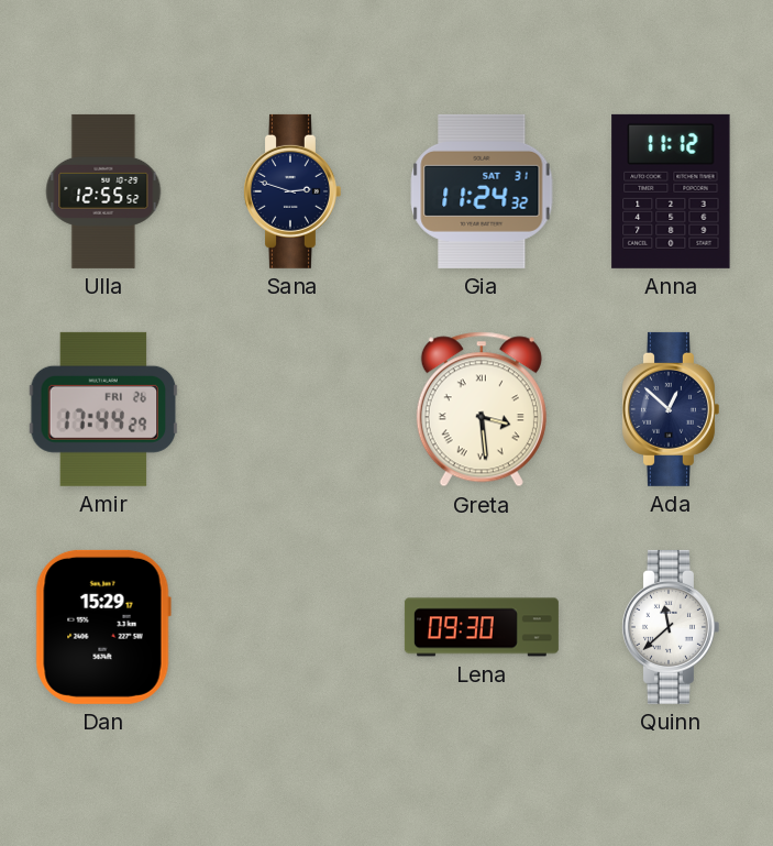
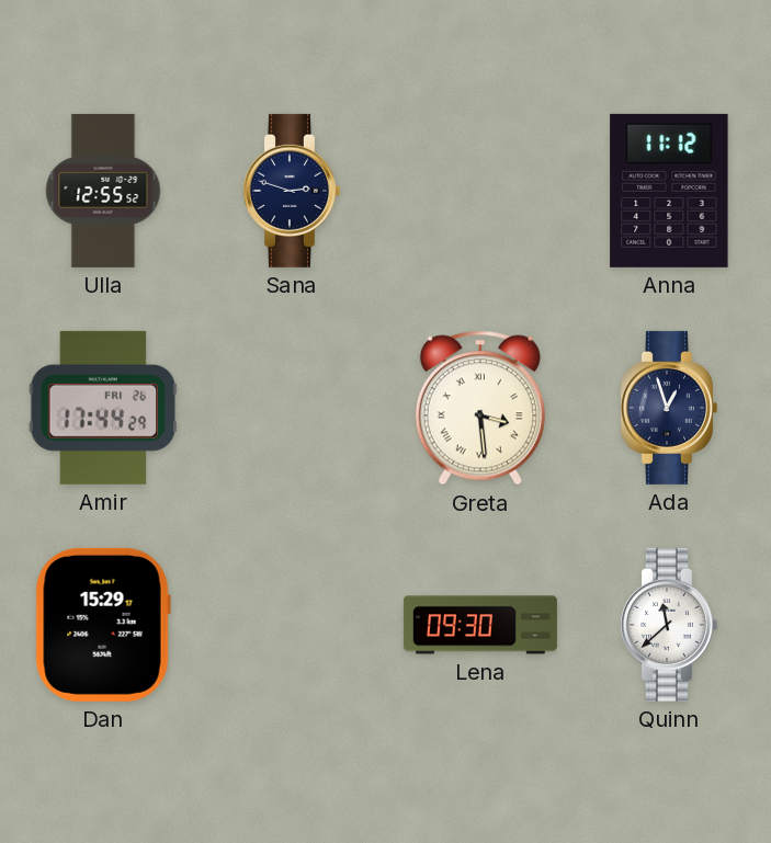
Gia: 11:24 -> none
Ada: 12:52 -> 12:57
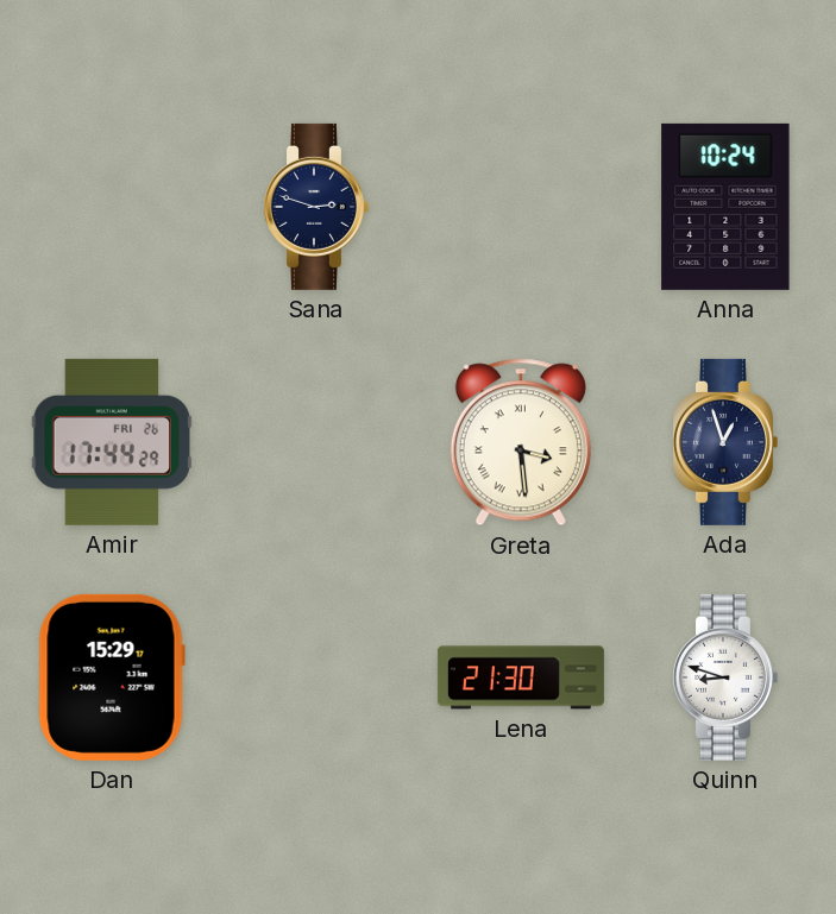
Ulla: 12:55 -> none
Anna: 11:12 -> 10:24
Lena: 09:30 -> 21:30
Quinn: 11:38 -> 8:48
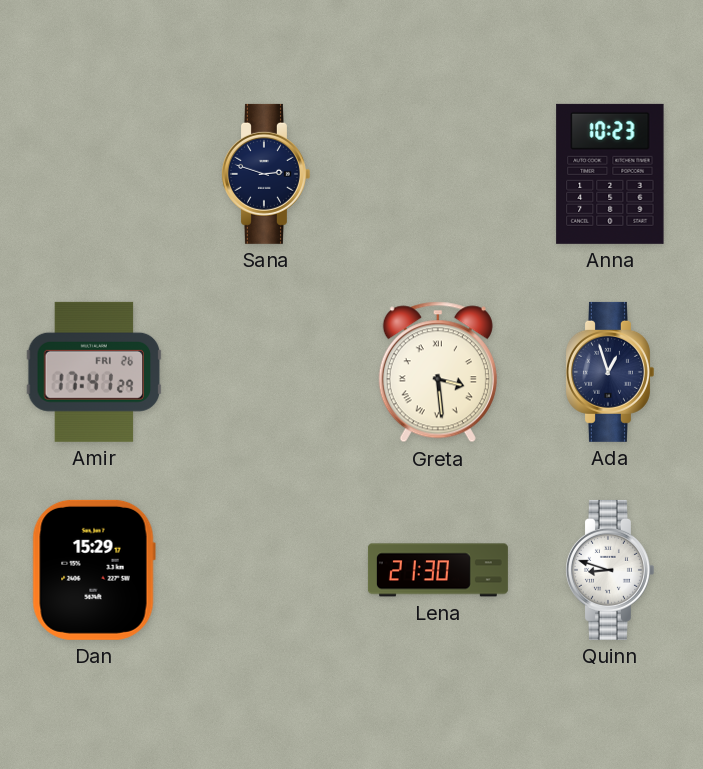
Anna: 10:24 -> 10:23
Amir: 17:44 -> 17:41
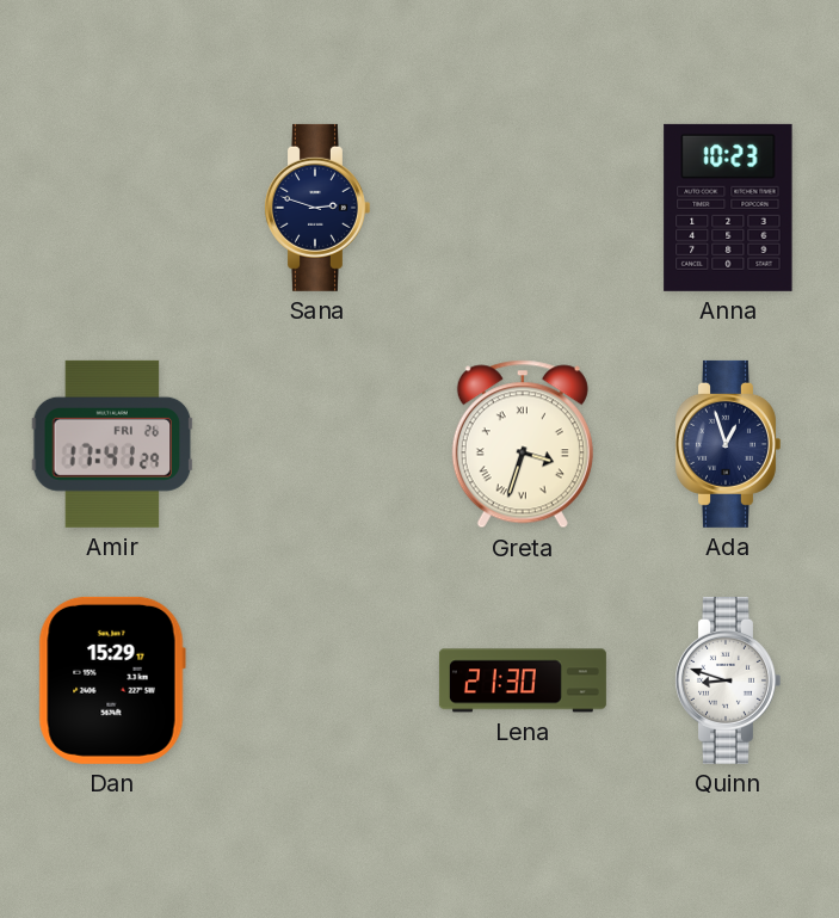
Greta: 3:29 -> 3:33
